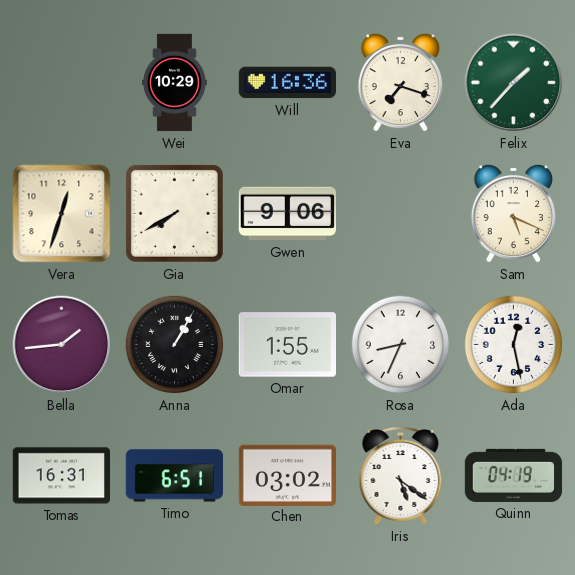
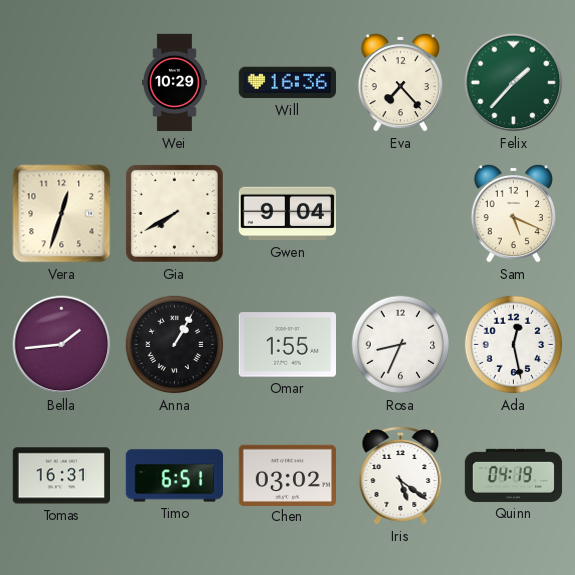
Eva: 7:18 -> 7:23
Gwen: 9:06 -> 9:04
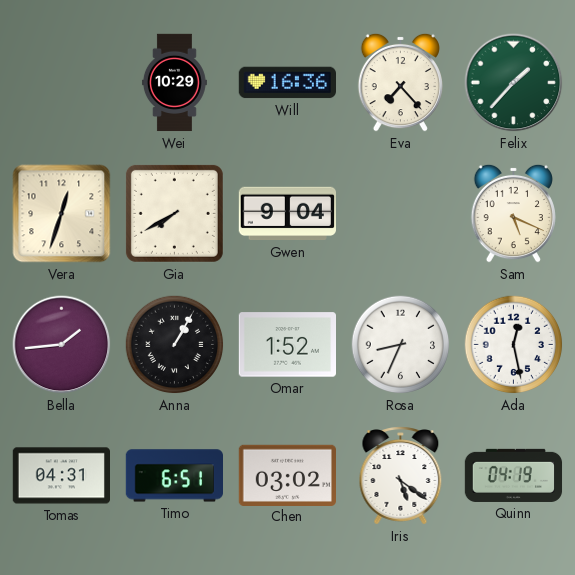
Omar: 1:55 -> 1:52
Tomas: 16:31 -> 04:31
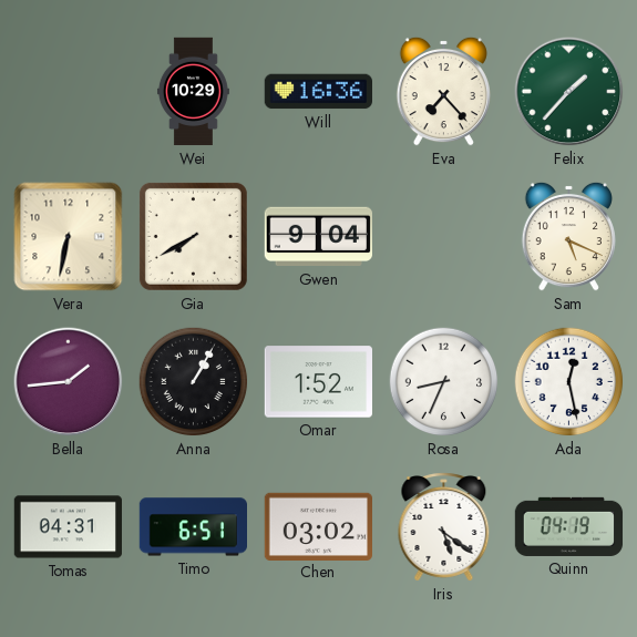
Vera: 12:33 -> 6:32
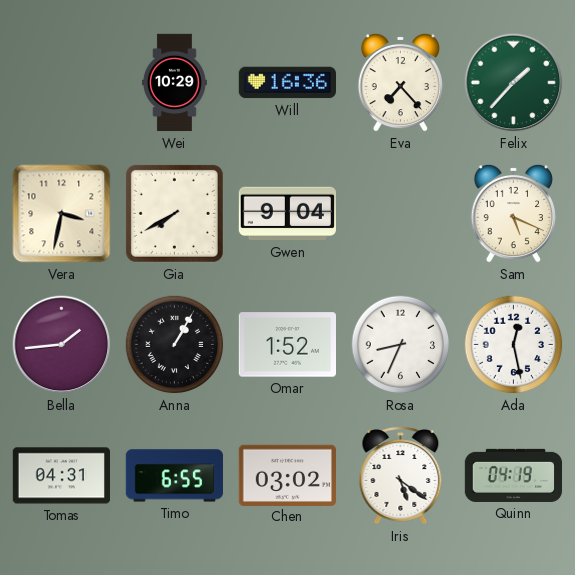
Vera: 6:32 -> 3:32
Timo: 6:51 -> 6:55
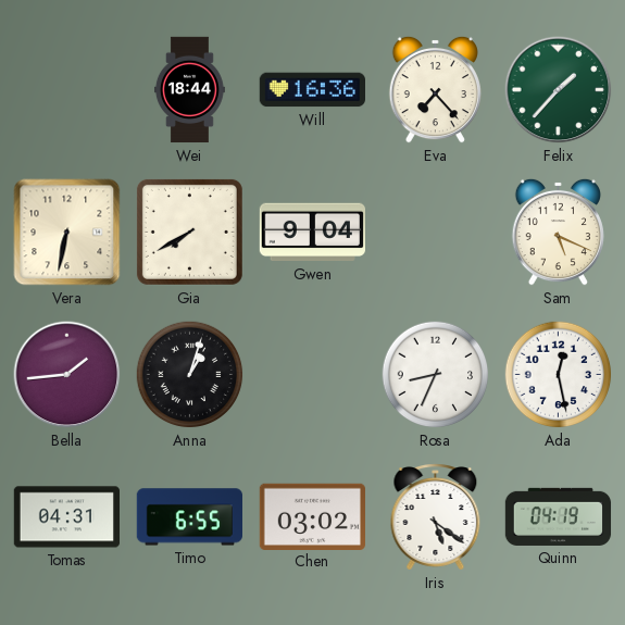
Wei: 10:29 -> 18:44
Vera: 3:32 -> 6:32
Anna: 1:05 -> 1:03
Omar: 1:52 -> none
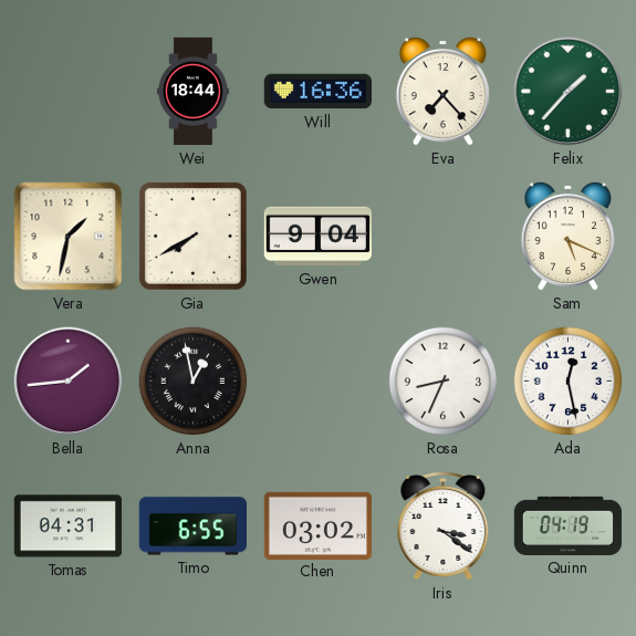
Vera: 6:32 -> 1:32
Anna: 1:03 -> 12:58
Iris: 5:21 -> 3:21
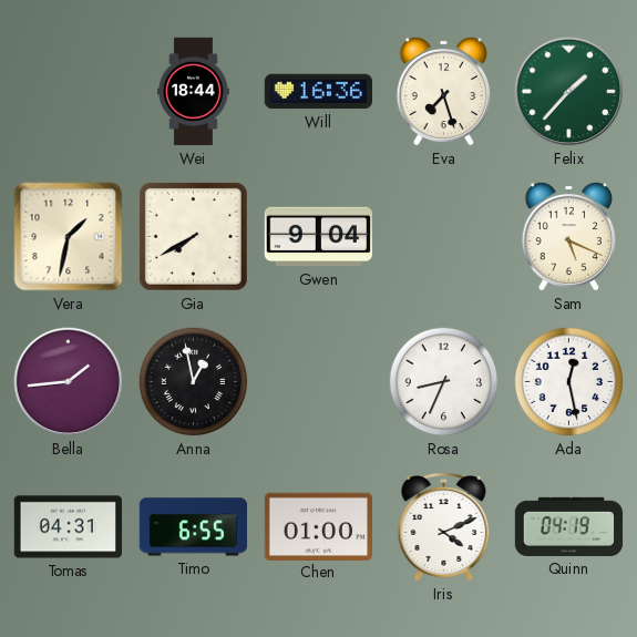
Eva: 7:23 -> 7:27
Chen: 03:02 -> 01:00
Iris: 3:21 -> 4:11
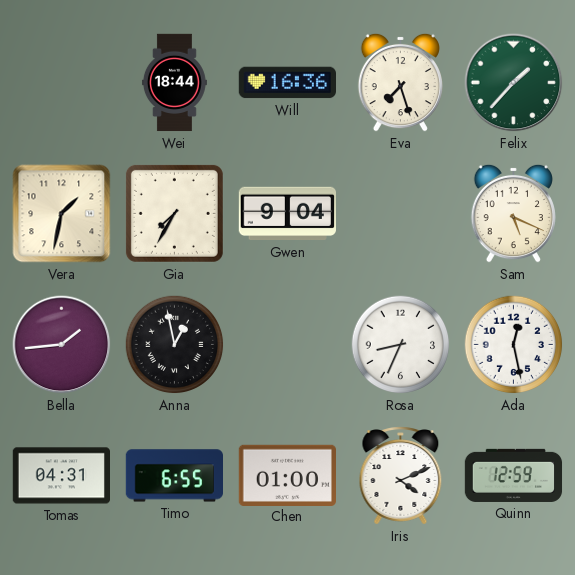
Gia: 7:40 -> 7:35
Quinn: 04:19 -> 12:59
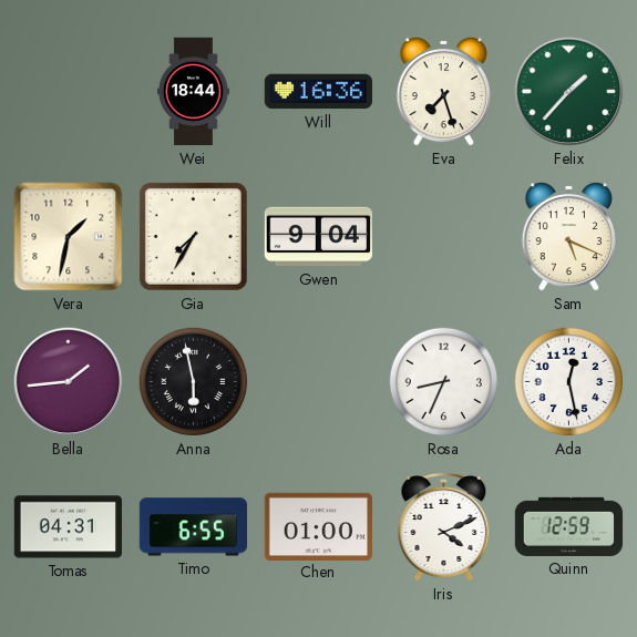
Anna: 12:58 -> 5:58
